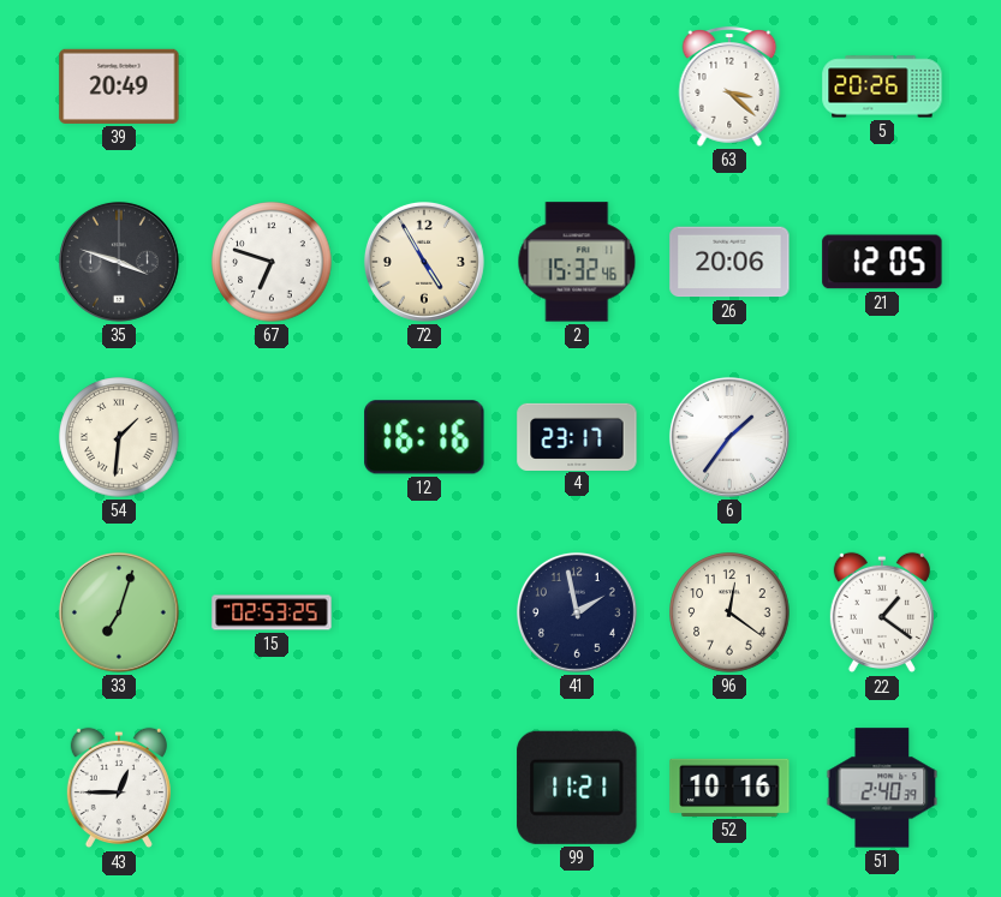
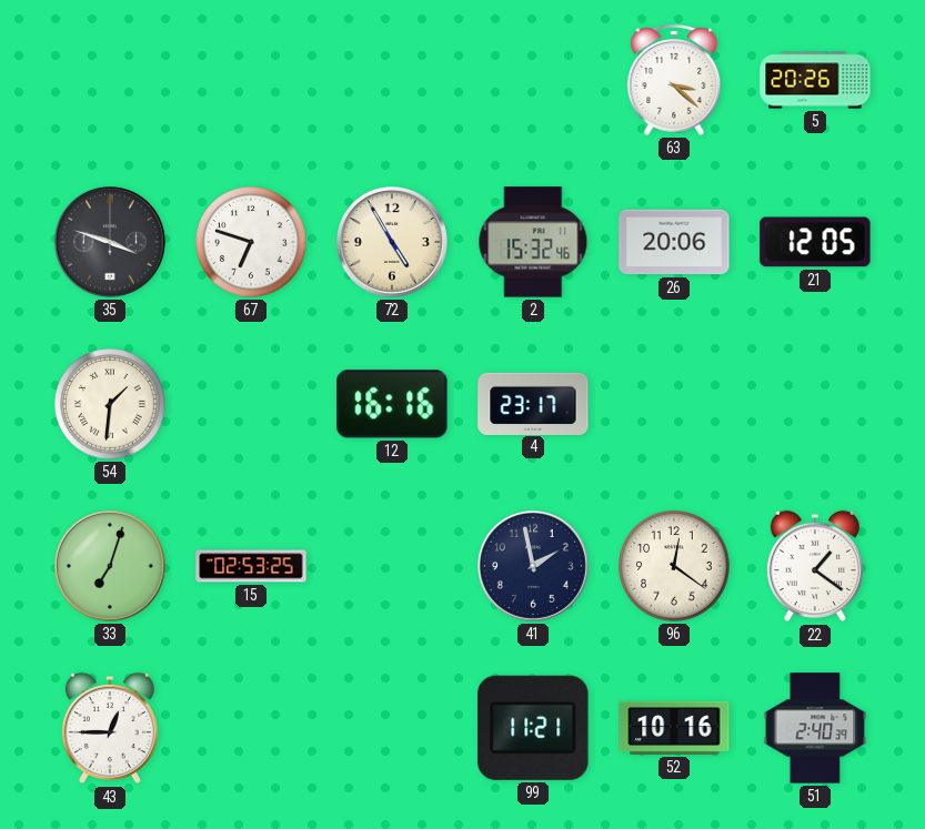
39: 20:49 -> none
6: 1:36 -> none
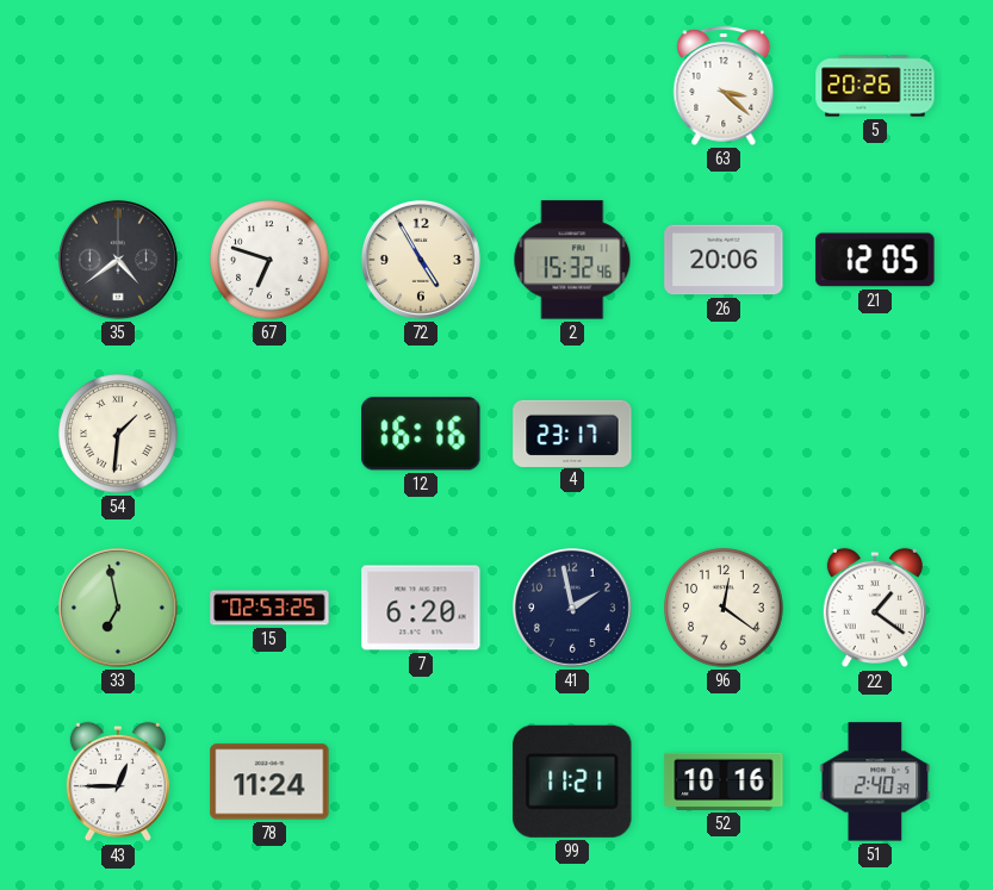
35: 3:48 -> 4:39
33: 7:03 -> 6:58
7: none -> 6:20
78: none -> 11:24
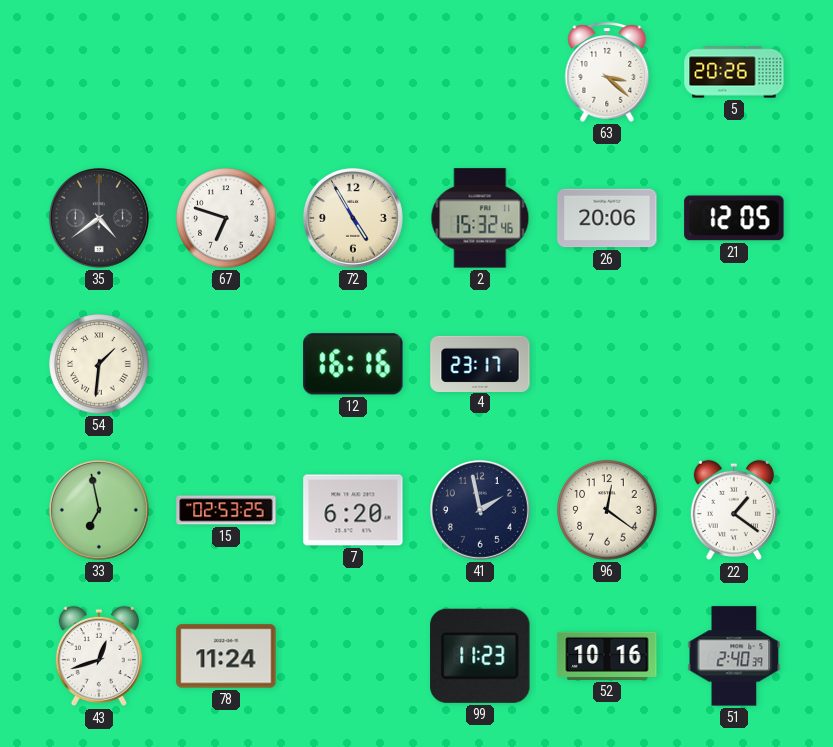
43: 12:45 -> 12:42
99: 11:21 -> 11:23
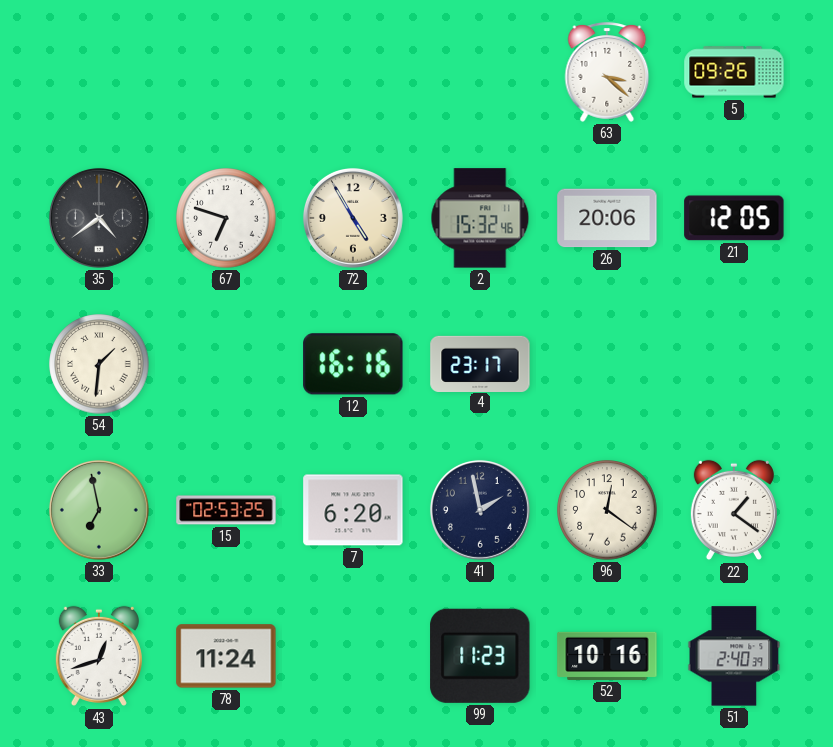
5: 20:26 -> 09:26
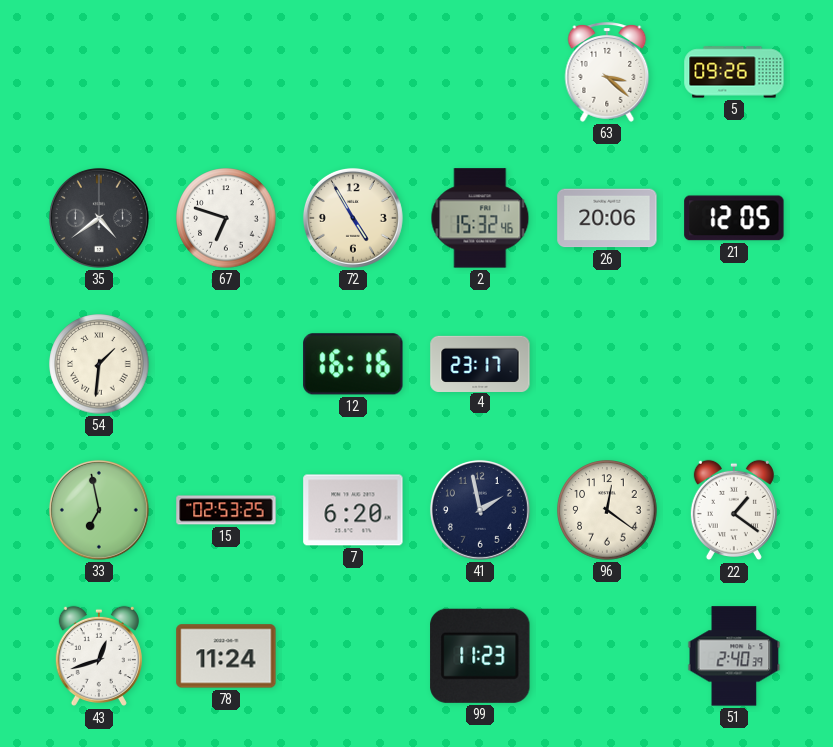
52: 10:16 -> none
